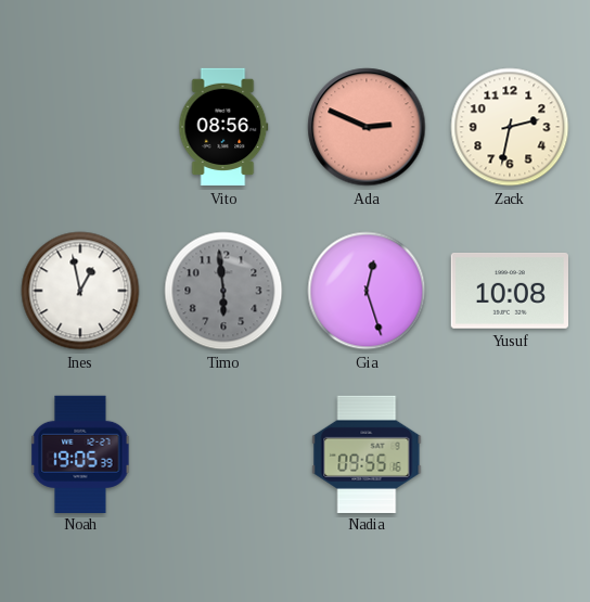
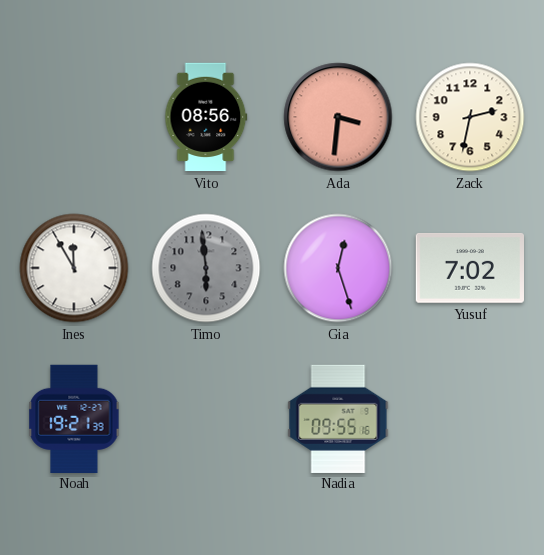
Ada: 2:49 -> 3:31
Ines: 12:58 -> 11:55
Yusuf: 10:08 -> 7:02
Noah: 19:05 -> 19:21
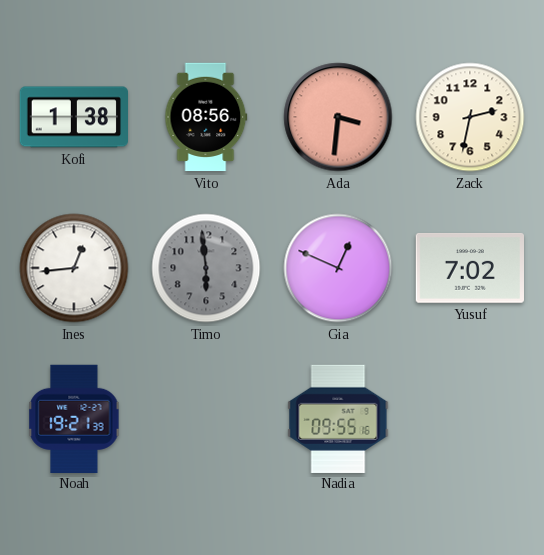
Kofi: none -> 1:38
Ines: 11:55 -> 12:44
Gia: 12:27 -> 12:49
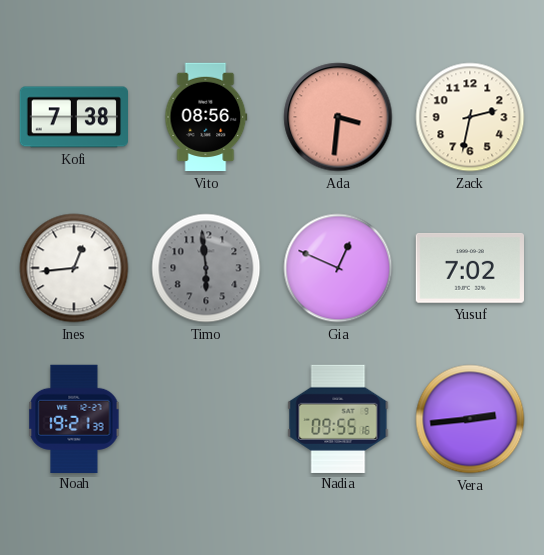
Kofi: 1:38 -> 7:38
Vera: none -> 2:44
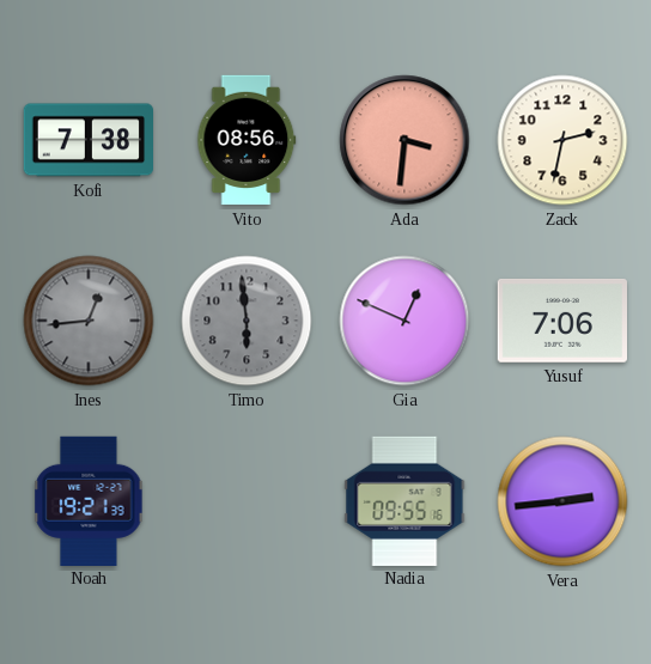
Ines dial: white -> grey
Yusuf: 7:02 -> 7:06
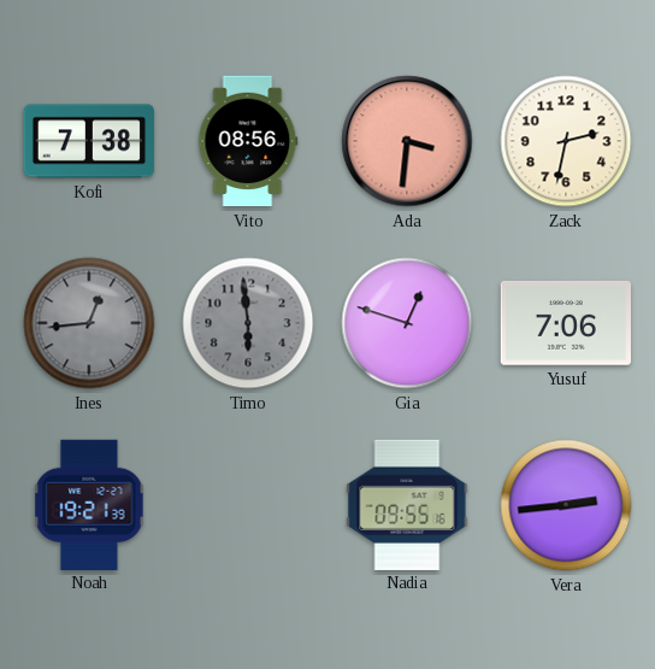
Gia: 12:49 -> 12:48
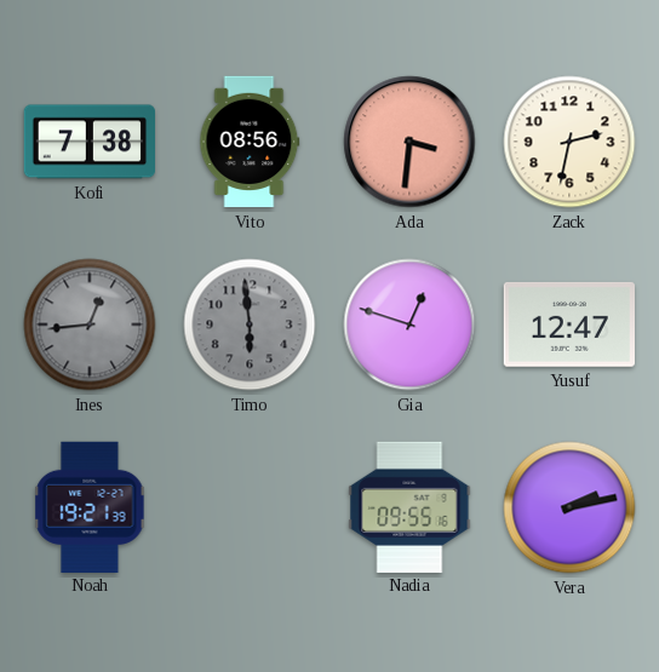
Yusuf: 7:06 -> 12:47
Vera: 2:44 -> 2:13
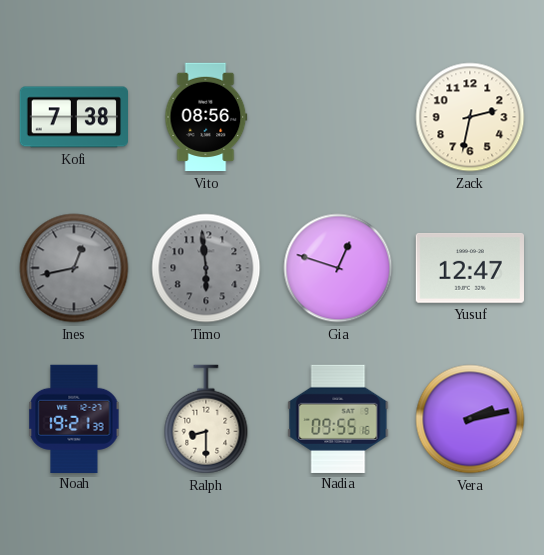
Ada: 3:31 -> none
Ines: 12:44 -> 12:43
Ralph: none -> 8:30
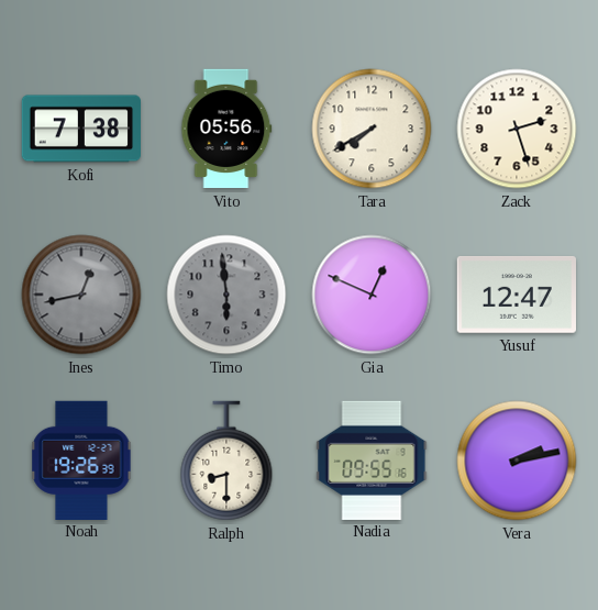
Vito: 08:56 -> 05:56
Tara: none -> 7:40
Zack: 2:32 -> 2:27
Gia: 12:48 -> 12:49
Noah: 19:21 -> 19:26
